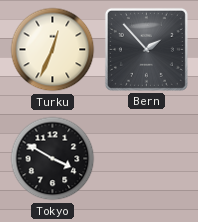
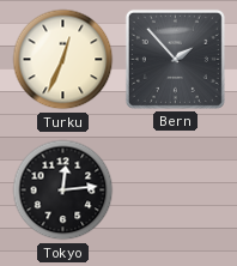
Tokyo: 3:50 -> 12:14
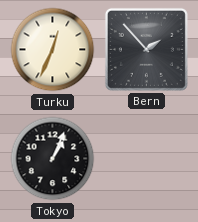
Tokyo: 12:14 -> 1:04
